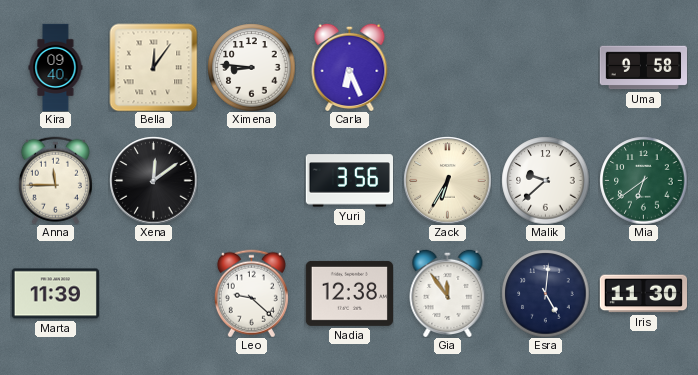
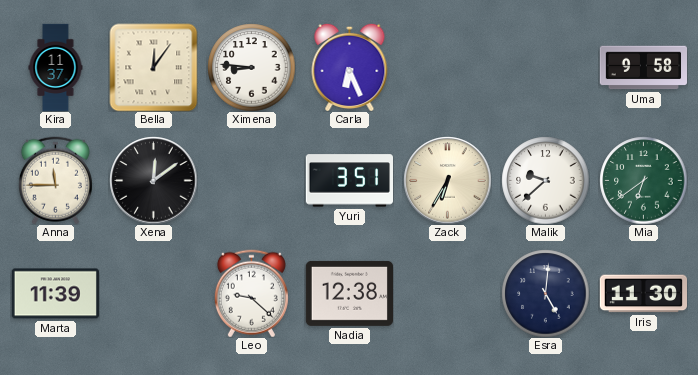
Kira: 09:40 -> 11:37
Yuri: 3:56 -> 3:51
Gia: 11:54 -> none
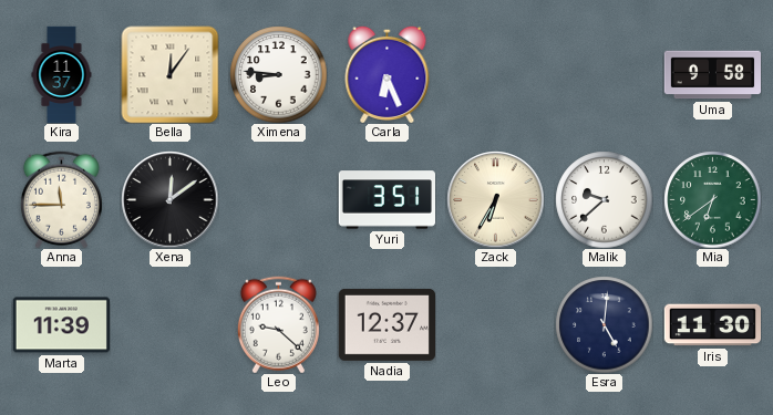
Nadia: 12:38 -> 12:37
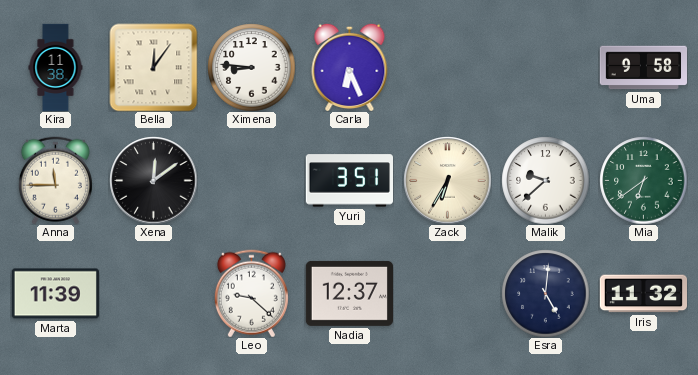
Kira: 11:37 -> 11:38
Iris: 11:30 -> 11:32
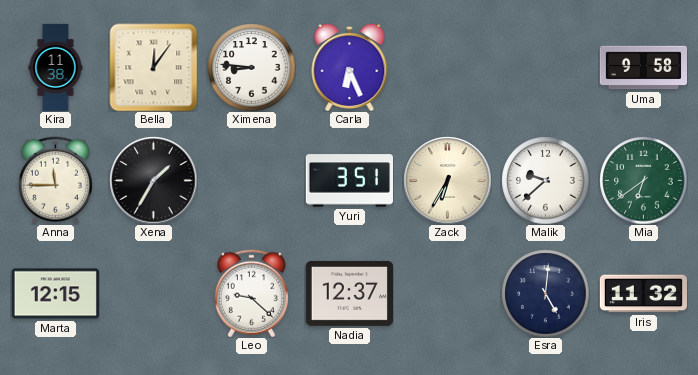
Xena: 12:09 -> 1:35
Marta: 11:39 -> 12:15
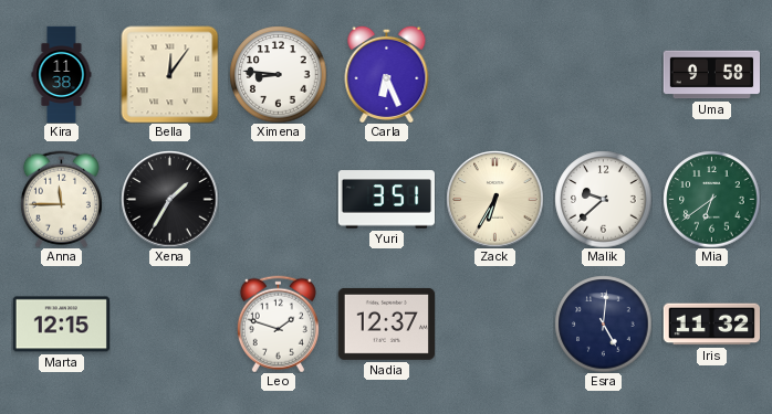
Leo: 9:22 -> 1:48
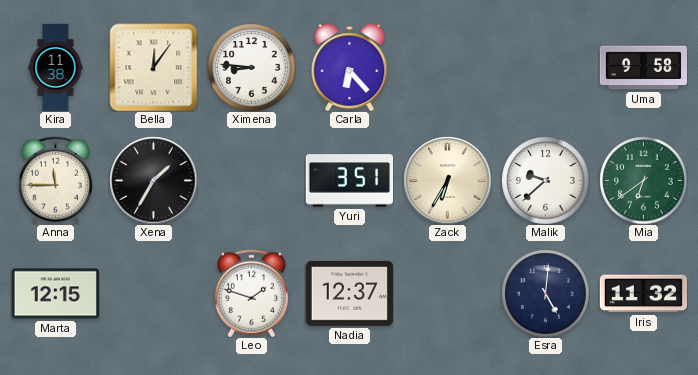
Carla: 6:26 -> 6:23
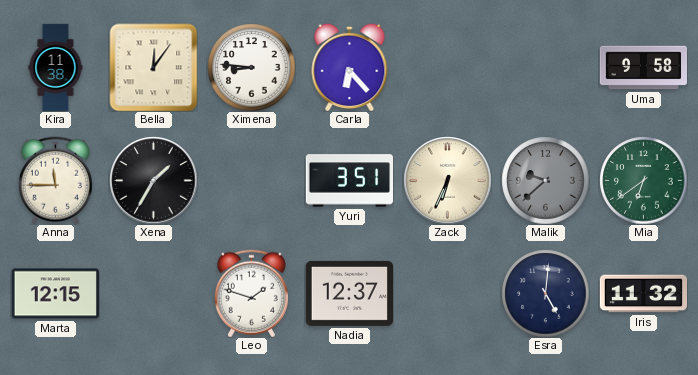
Zack: 6:35 -> 6:34
Malik dial: white -> grey
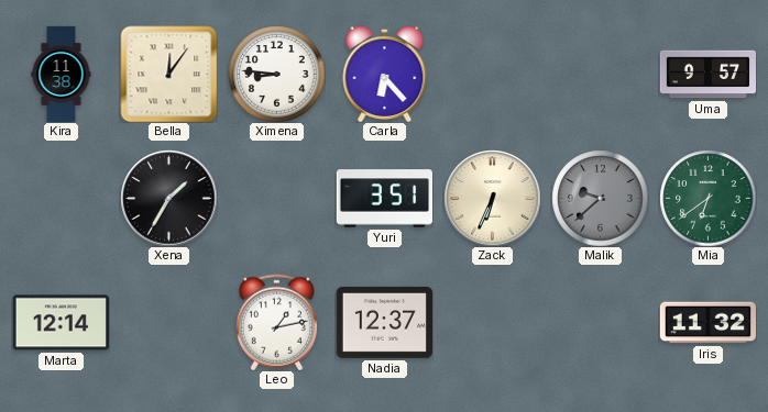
Uma: 9:58 -> 9:57
Anna: 11:45 -> none
Marta: 12:15 -> 12:14
Leo: 1:48 -> 1:13
Esra: 5:01 -> none
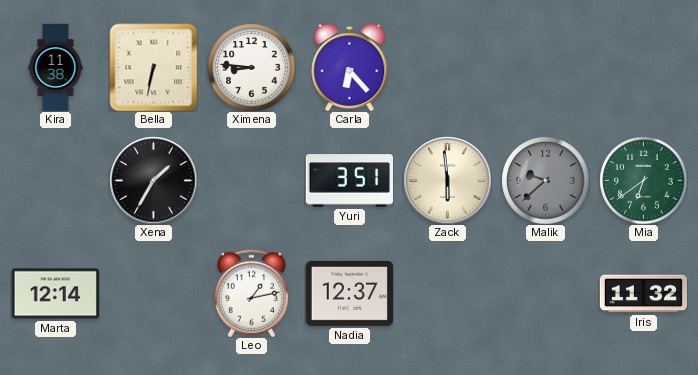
Bella: 12:06 -> 6:32
Uma: 9:57 -> none
Zack: 6:34 -> 5:59
